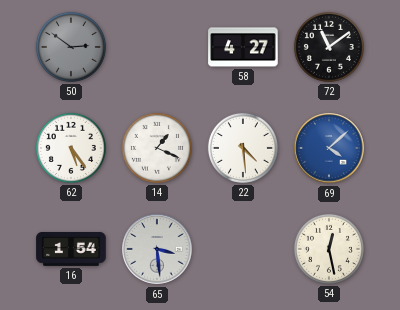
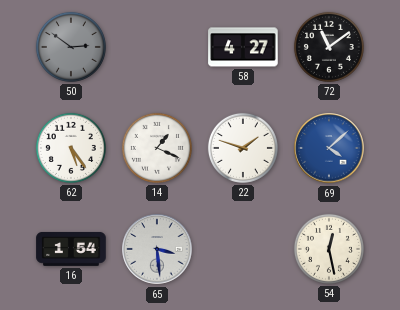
22: 4:29 -> 1:48
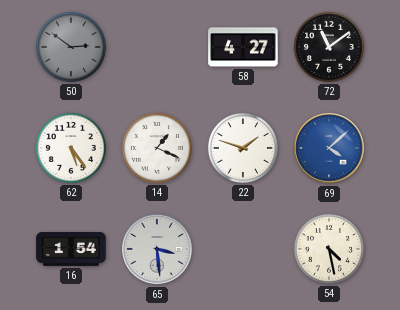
54: 12:28 -> 4:28
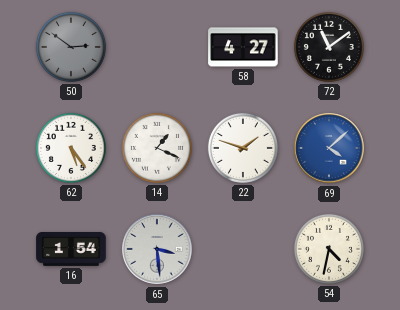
54: 4:28 -> 4:32
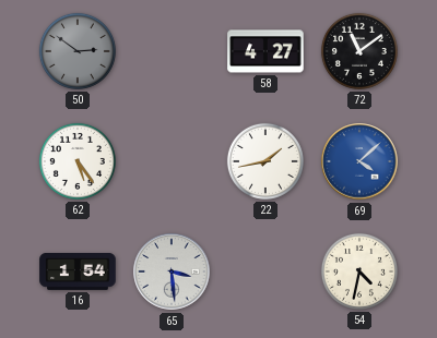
14: 1:19 -> none
22: 1:48 -> 1:43
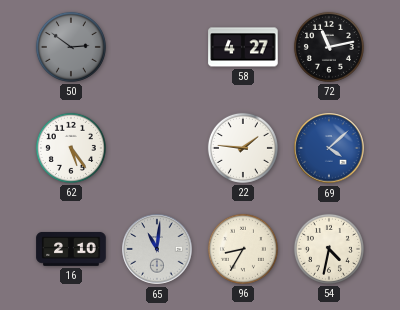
72: 11:09 -> 11:13
22: 1:43 -> 1:46
16: 1:54 -> 2:10
65: 3:29 -> 11:01
96: none -> 8:35
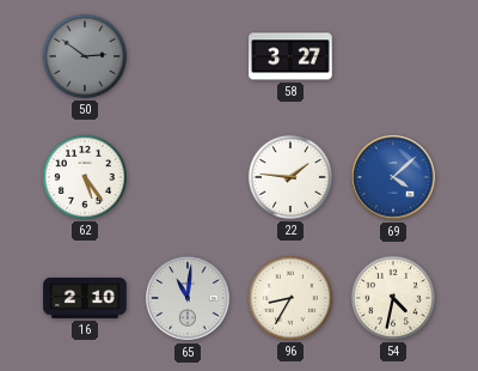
58: 4:27 -> 3:27
72: 11:13 -> none
